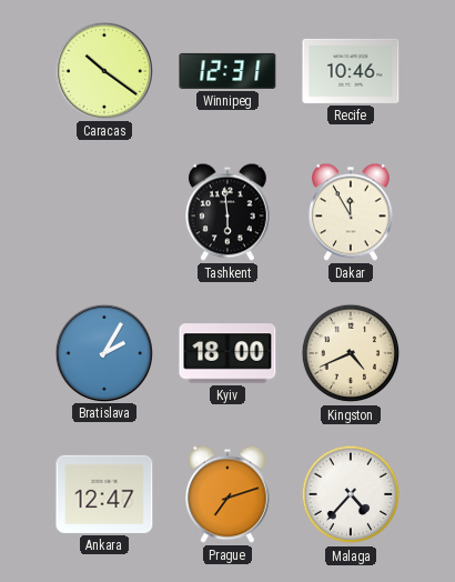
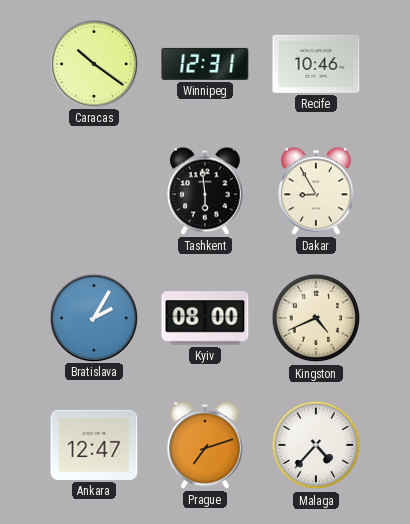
Dakar: 11:55 -> 8:55
Kyiv: 18:00 -> 08:00
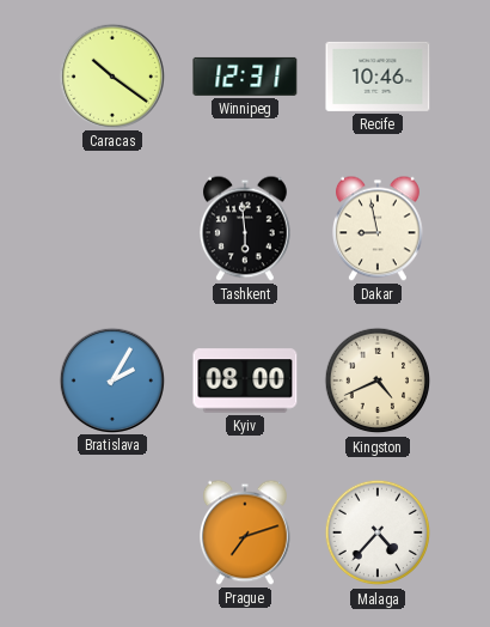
Dakar: 8:55 -> 8:58
Ankara: 12:47 -> none
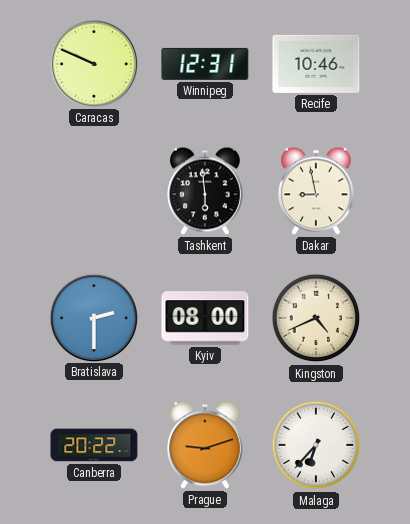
Caracas: 10:21 -> 9:49
Bratislava: 2:05 -> 2:30
Canberra: none -> 20:22
Prague: 7:12 -> 9:12
Malaga: 4:37 -> 6:37
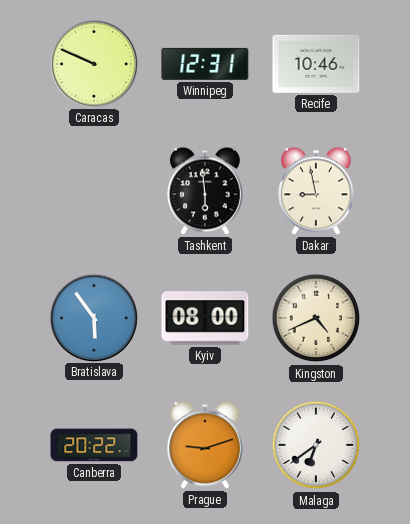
Bratislava: 2:30 -> 5:54
Malaga: 6:37 -> 6:39
